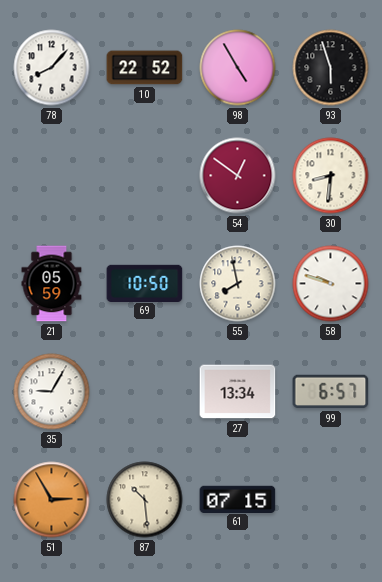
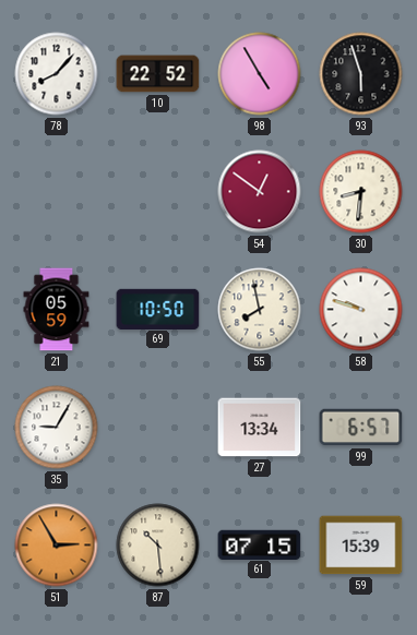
59: none -> 15:39
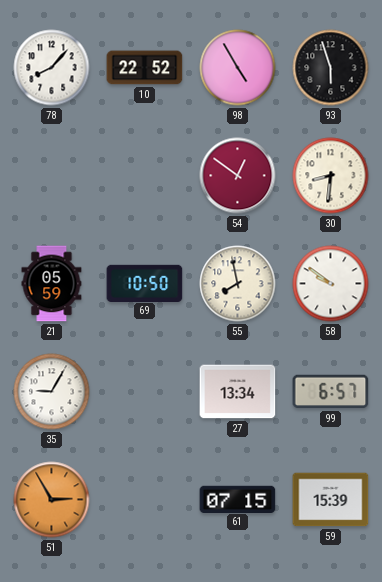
58: 9:48 -> 9:51
87: 10:29 -> none
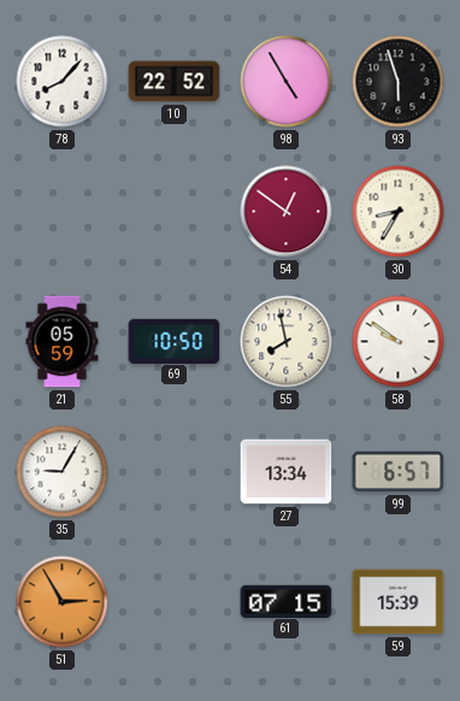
30: 8:31 -> 8:35
